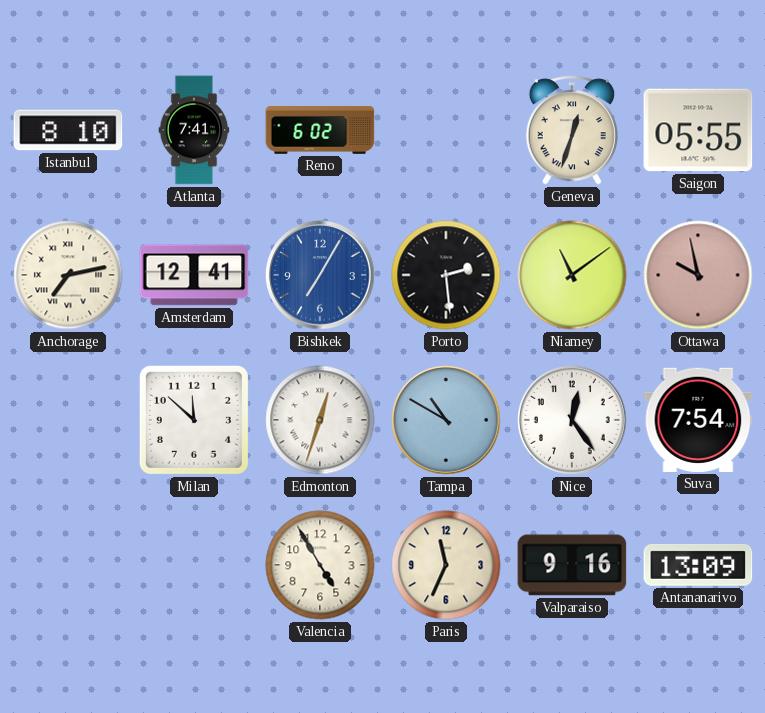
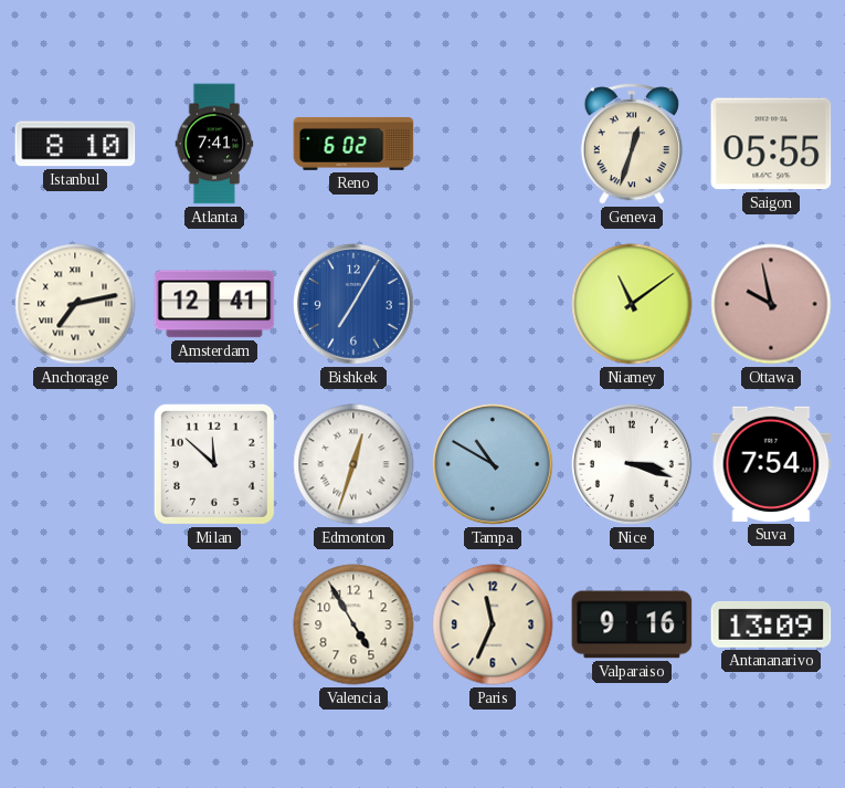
Porto: 2:29 -> none
Nice: 12:24 -> 3:18
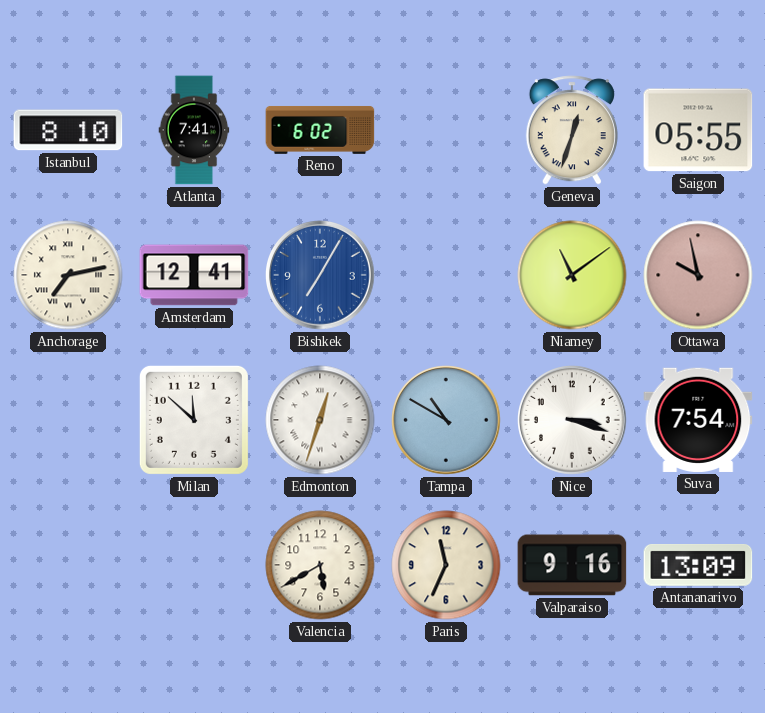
Valencia: 4:55 -> 5:40
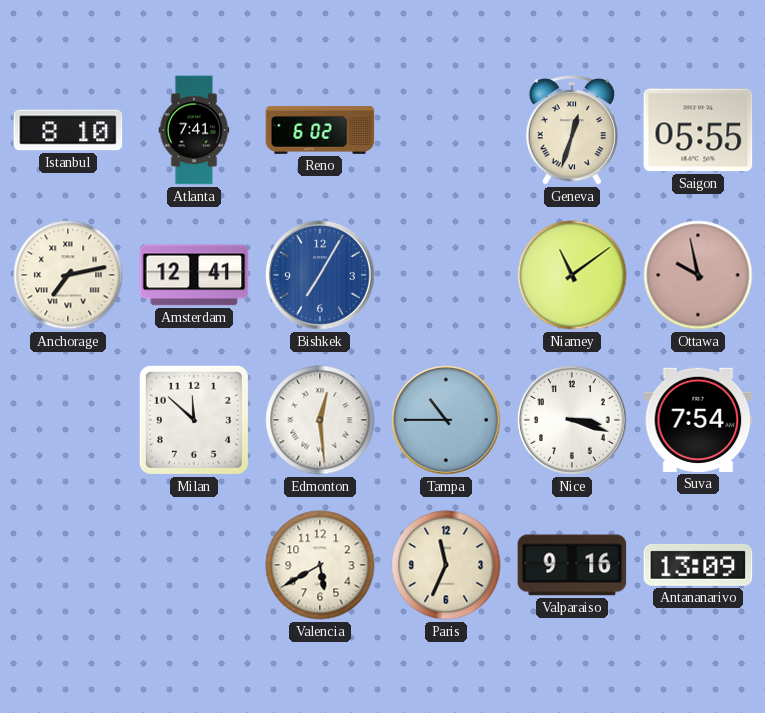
Edmonton: 12:33 -> 12:29
Tampa: 10:50 -> 10:45
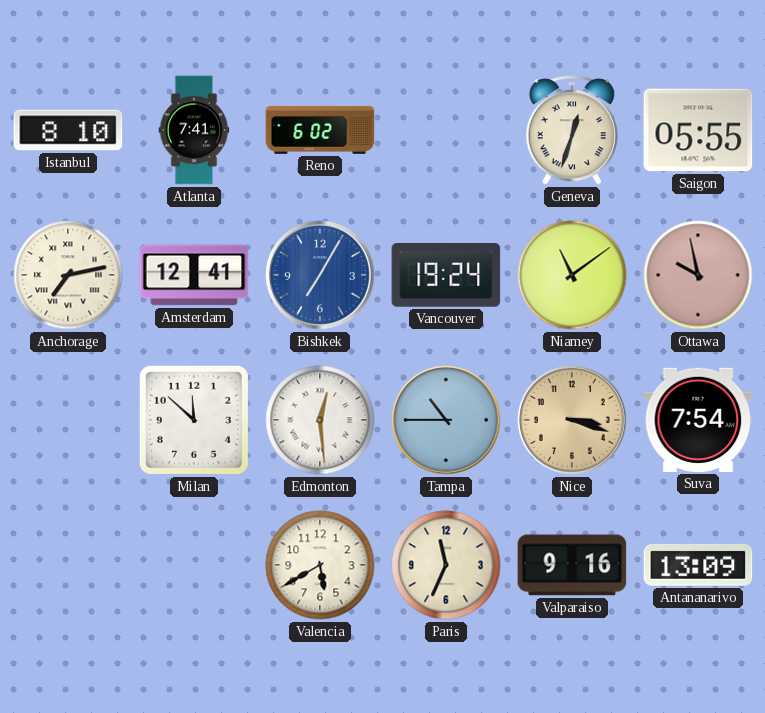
Vancouver: none -> 19:24
Nice dial: white -> champagne
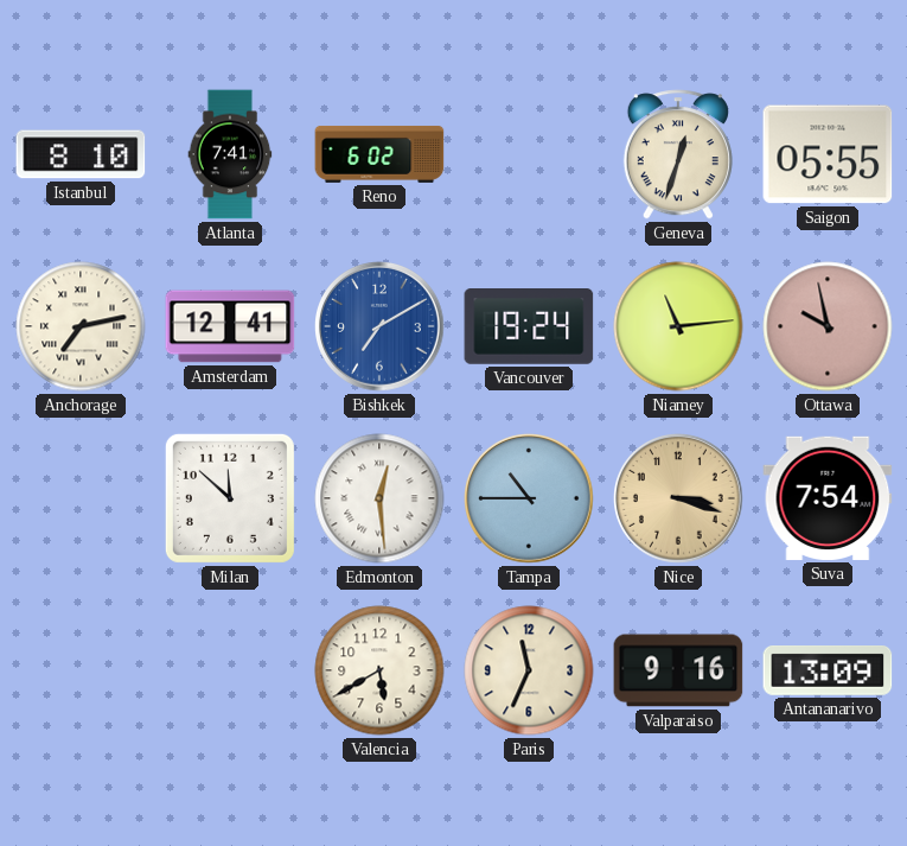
Bishkek: 7:05 -> 7:10
Niamey: 11:09 -> 11:14
